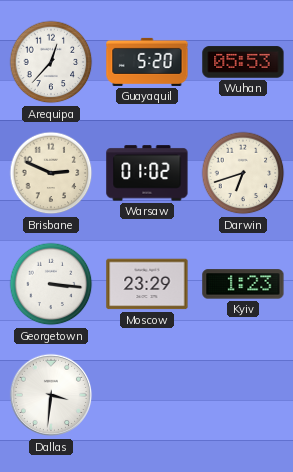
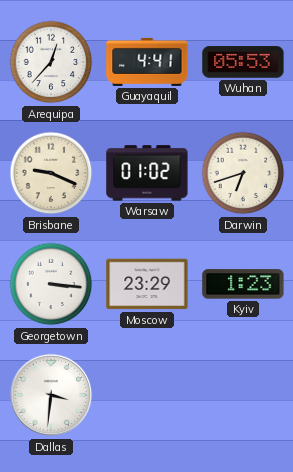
Guayaquil: 5:20 -> 4:41
Brisbane: 2:49 -> 9:19
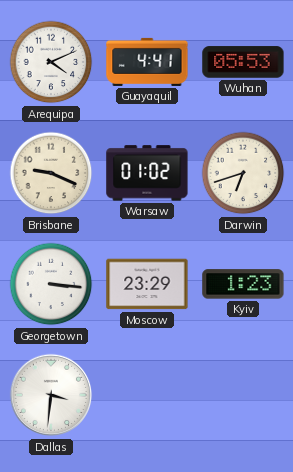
Arequipa: 12:37 -> 4:11
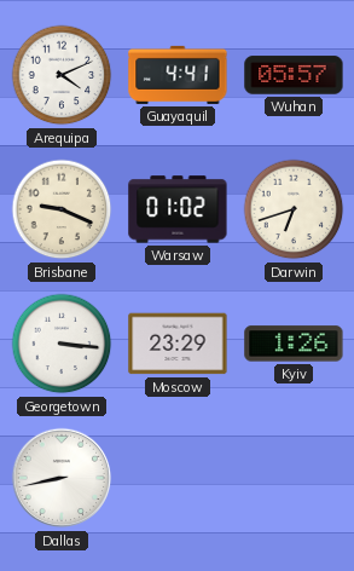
Wuhan: 05:53 -> 05:57
Kyiv: 1:23 -> 1:26
Dallas: 3:31 -> 8:43
